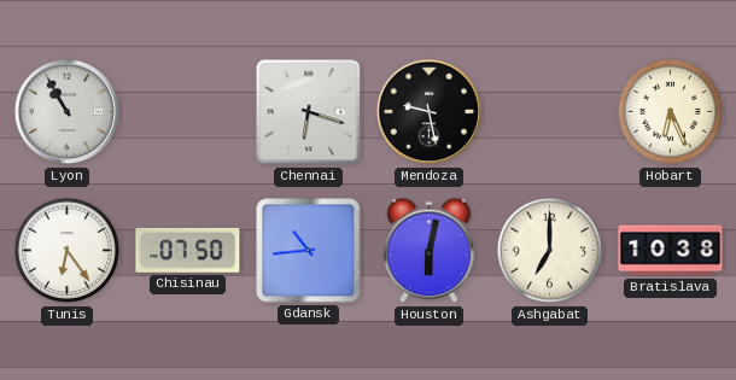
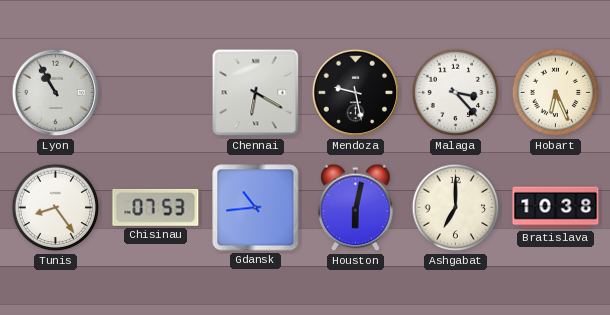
Chennai: 6:18 -> 6:20
Malaga: none -> 3:23
Tunis: 6:24 -> 8:24
Chisinau: 07:50 -> 07:53
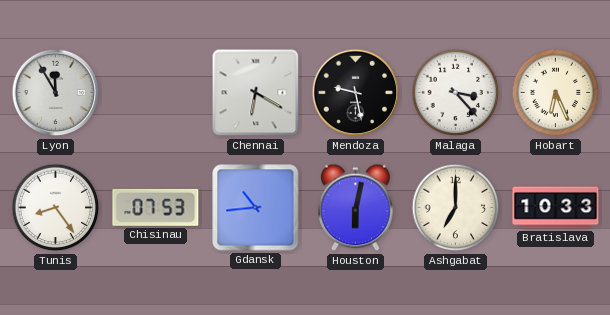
Lyon: 10:55 -> 11:55
Bratislava: 10:38 -> 10:33
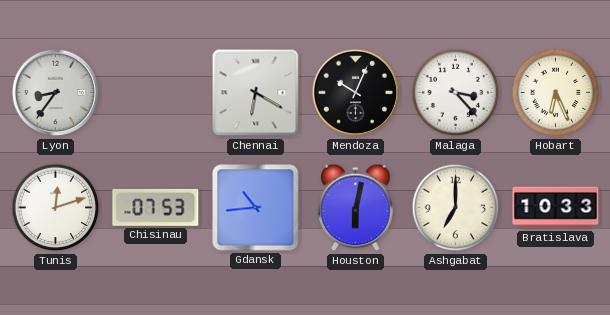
Lyon: 11:55 -> 8:36
Mendoza: 9:28 -> 10:04
Tunis: 8:24 -> 12:12
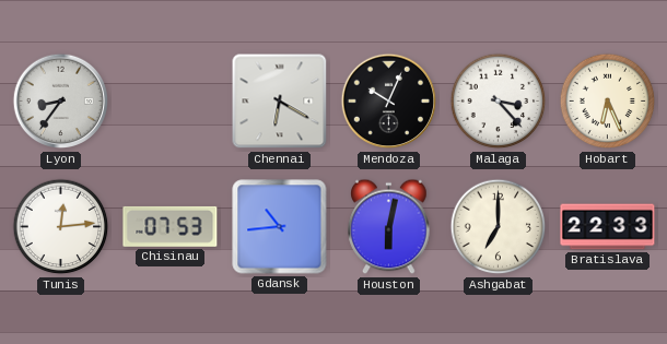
Tunis: 12:12 -> 12:14
Bratislava: 10:33 -> 22:33
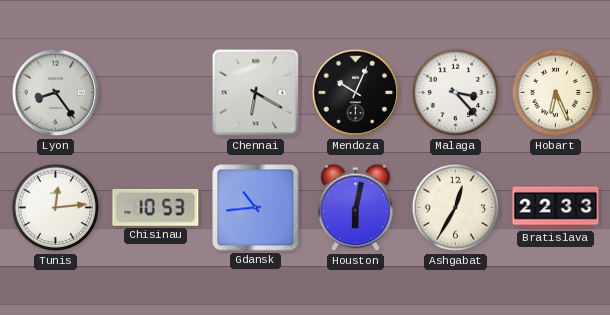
Lyon: 8:36 -> 8:24
Chisinau: 07:53 -> 10:53
Ashgabat: 7:00 -> 12:35
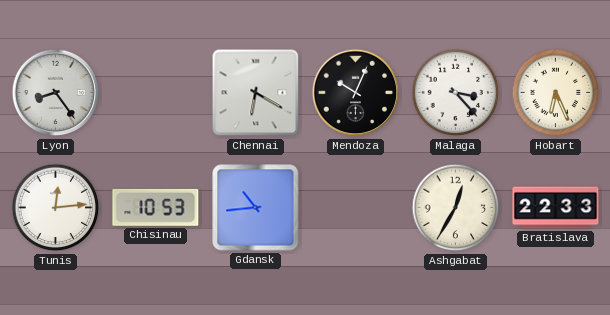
Houston: 6:02 -> none
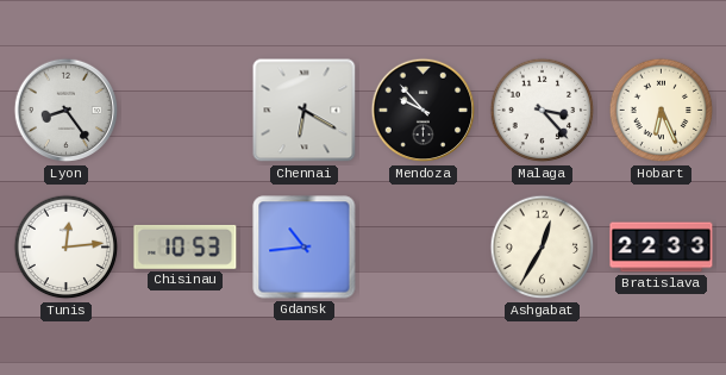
Mendoza: 10:04 -> 9:53
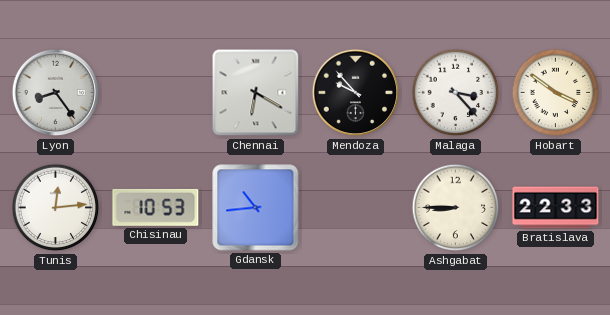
Hobart: 6:26 -> 3:51
Ashgabat: 12:35 -> 8:45
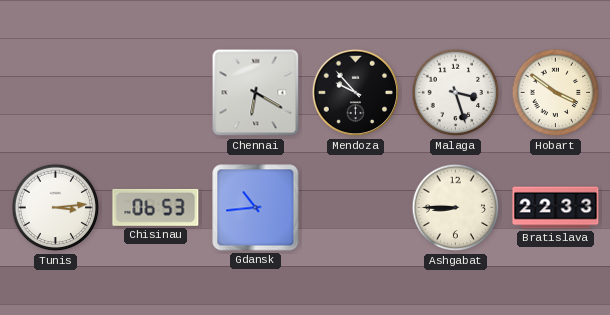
Lyon: 8:24 -> none
Malaga: 3:23 -> 3:27
Tunis: 12:14 -> 3:14
Chisinau: 10:53 -> 06:53
